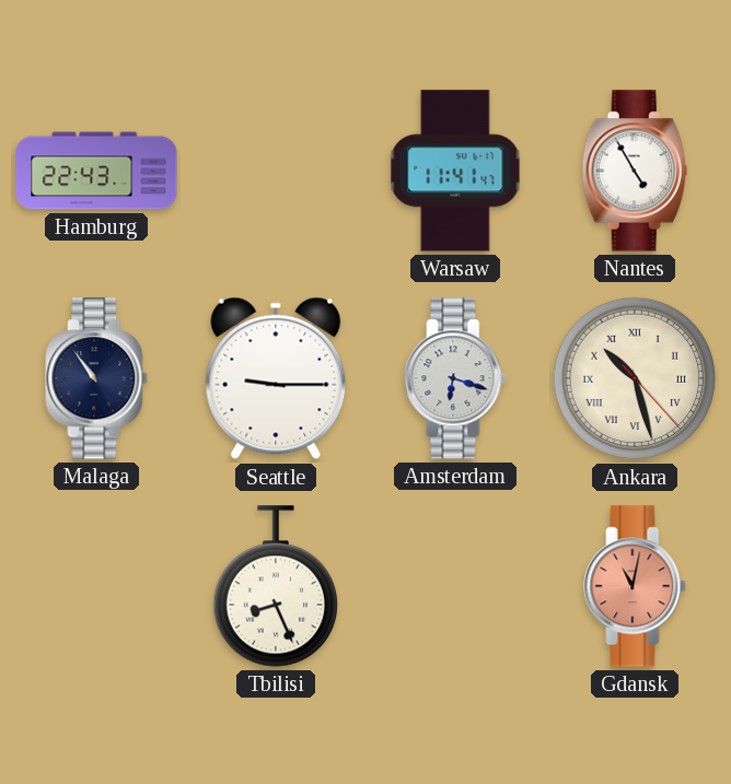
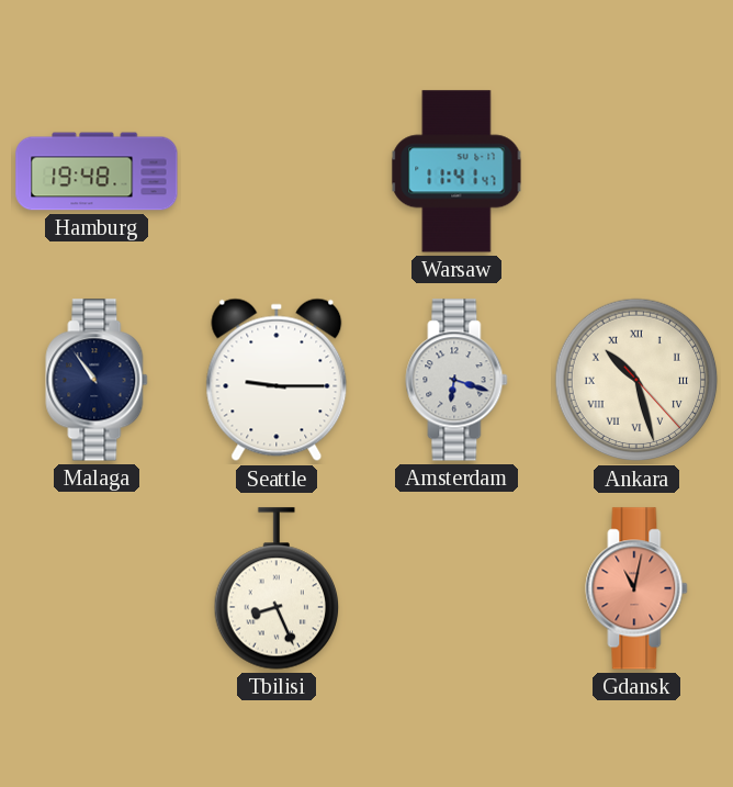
Hamburg: 22:43 -> 19:48
Nantes: 4:55 -> none
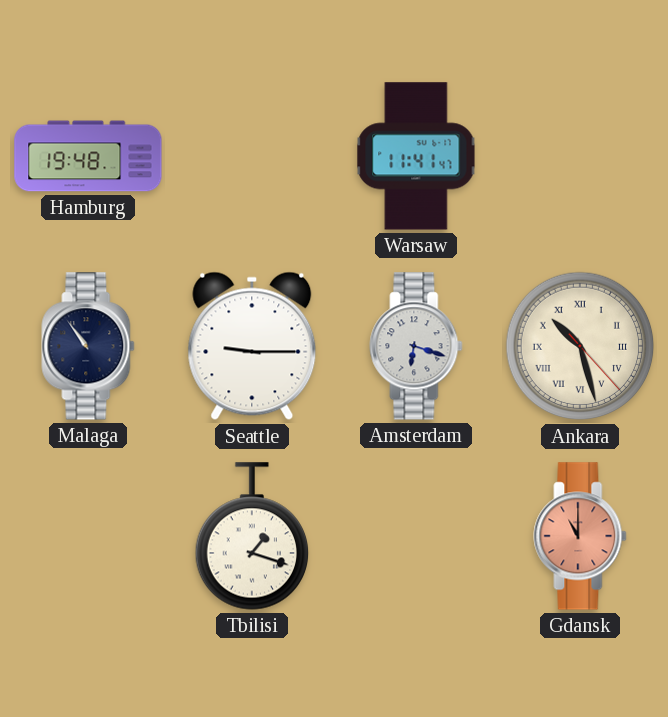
Tbilisi: 8:26 -> 1:18
Gdansk: 11:02 -> 11:00
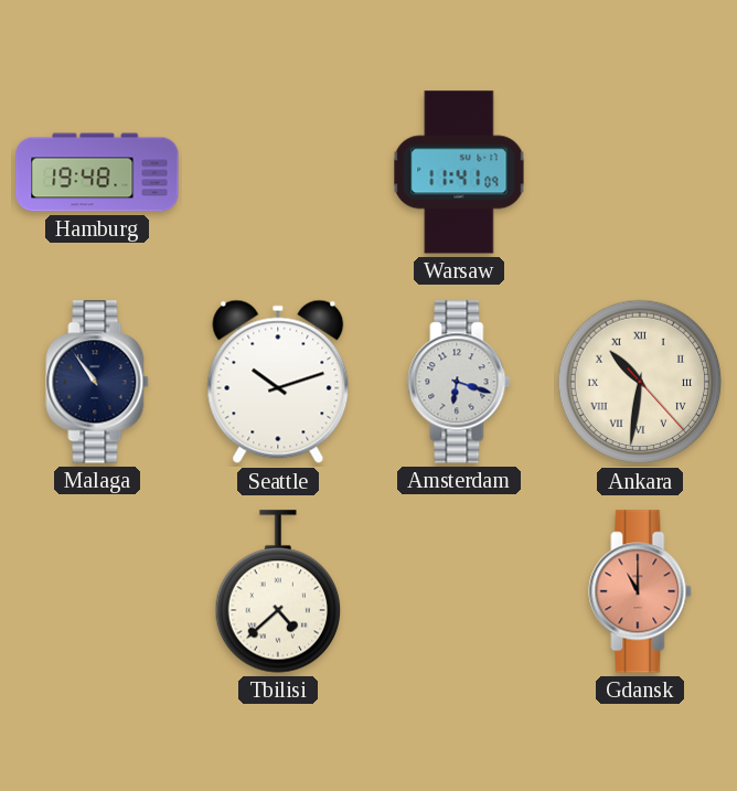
Warsaw: 11:41:47 -> 11:41:09
Seattle: 9:15 -> 10:12
Ankara: 10:27 -> 10:31
Tbilisi: 1:18 -> 4:38
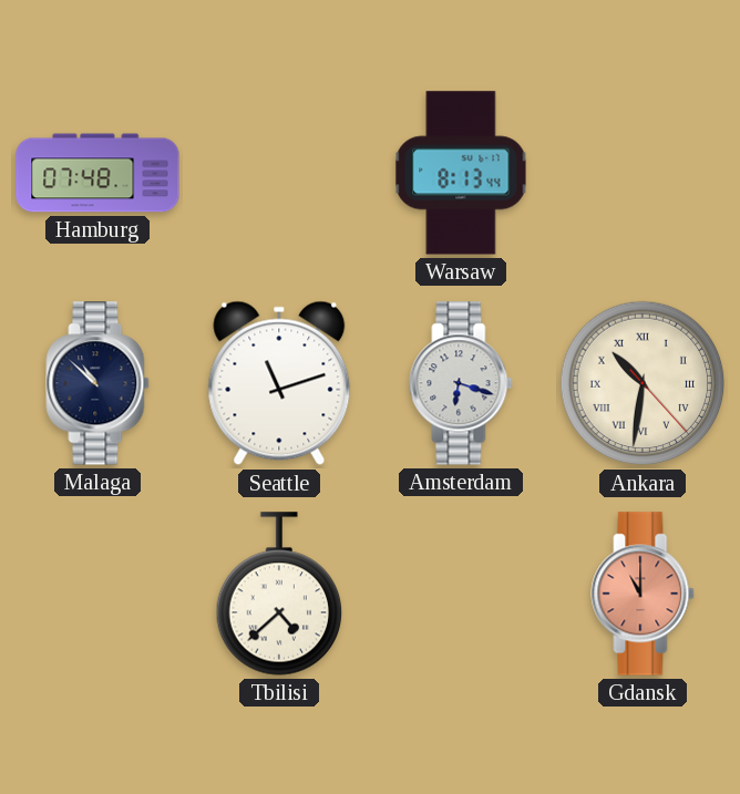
Hamburg: 19:48 -> 07:48
Warsaw: 11:41 -> 8:13
Malaga: 10:54 -> 10:52
Seattle: 10:12 -> 11:12
